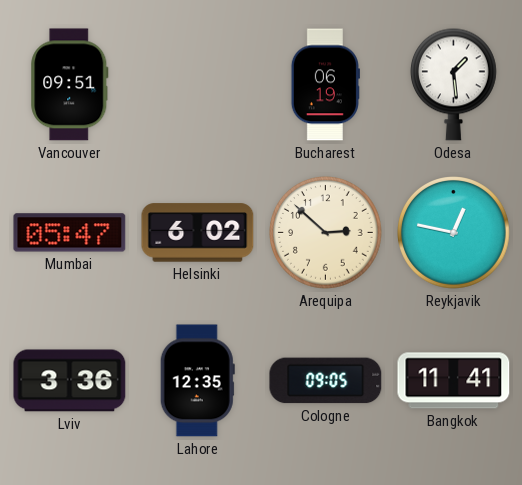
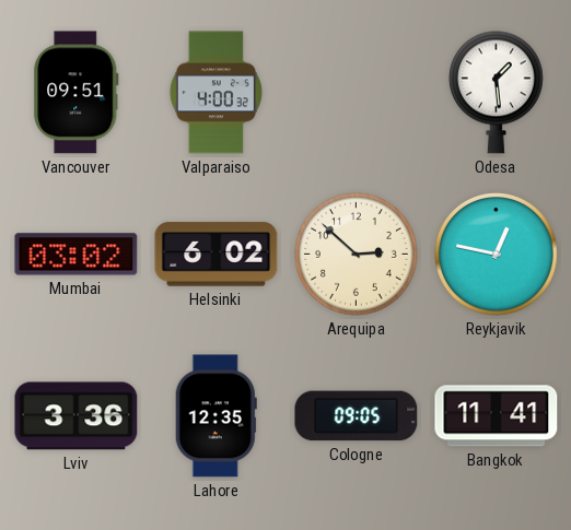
Valparaiso: none -> 4:00
Bucharest: 06:19 -> none
Mumbai: 05:47 -> 03:02
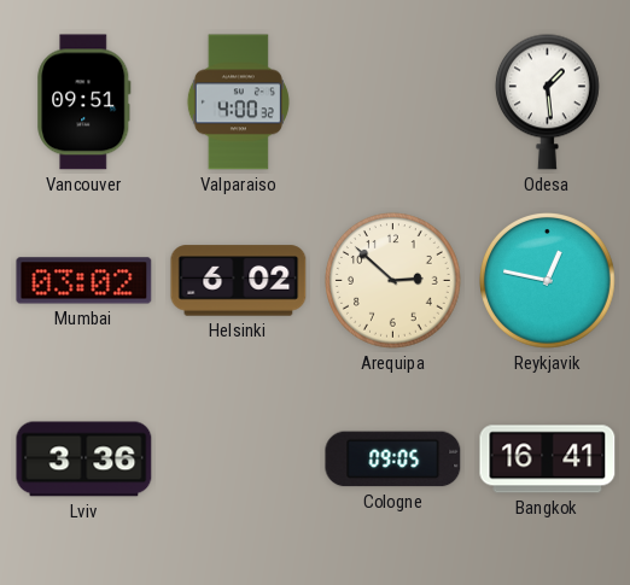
Lahore: 12:35 -> none
Bangkok: 11:41 -> 16:41
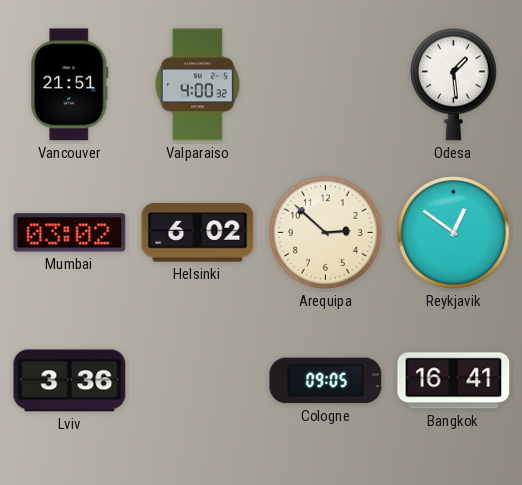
Vancouver: 09:51 -> 21:51
Reykjavik: 12:47 -> 12:51
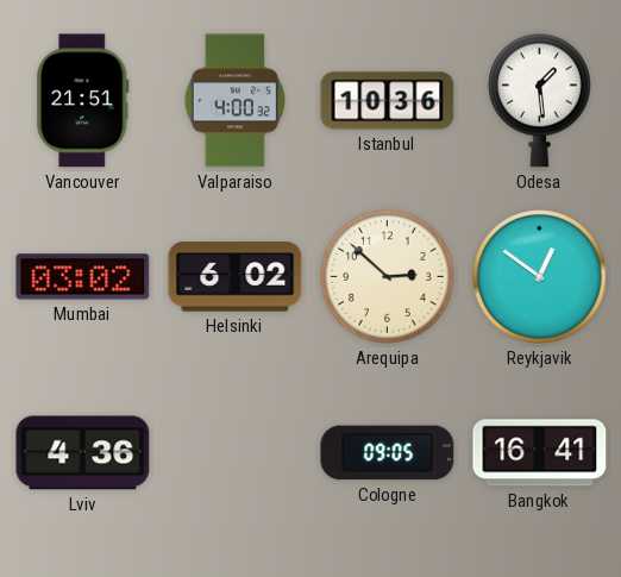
Istanbul: none -> 10:36
Lviv: 3:36 -> 4:36
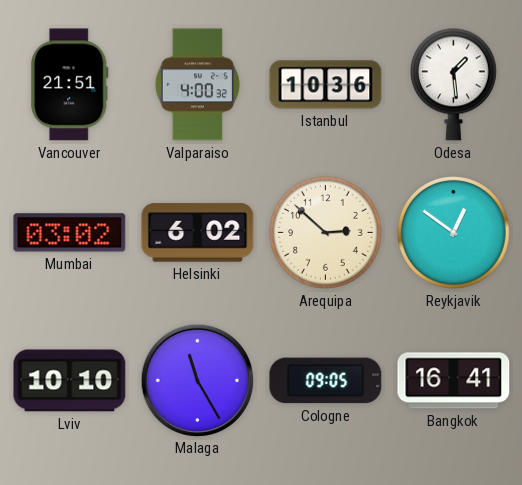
Lviv: 4:36 -> 10:10
Malaga: none -> 11:25
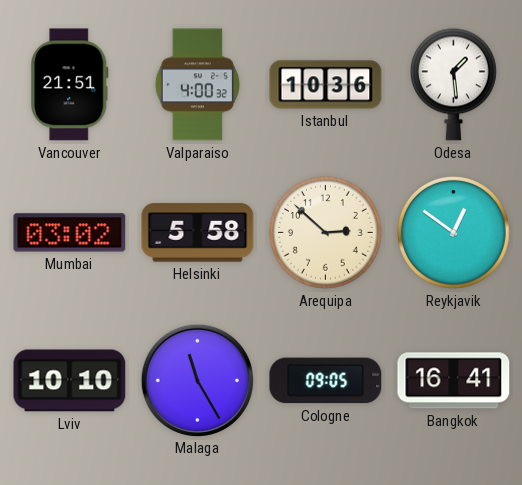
Helsinki: 6:02 -> 5:58
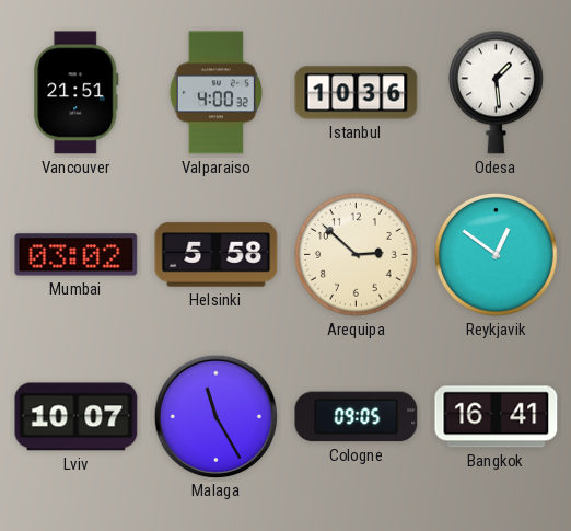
Lviv: 10:10 -> 10:07
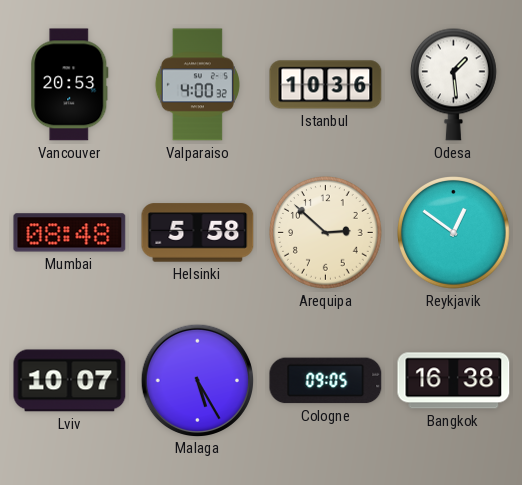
Vancouver: 21:51 -> 20:53
Mumbai: 03:02 -> 08:48
Malaga: 11:25 -> 5:25
Bangkok: 16:41 -> 16:38
